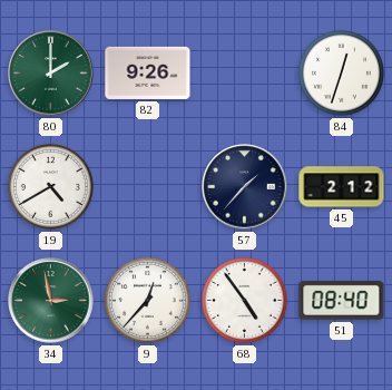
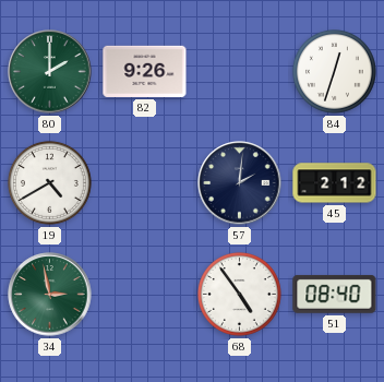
57: 1:37 -> 2:01
9: 12:37 -> none
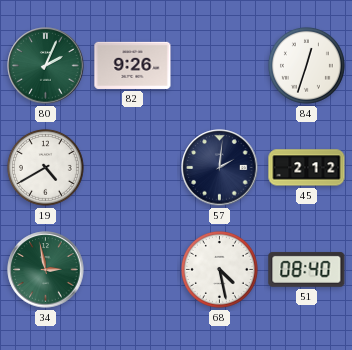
80: 2:00 -> 2:04
68: 4:54 -> 4:28
